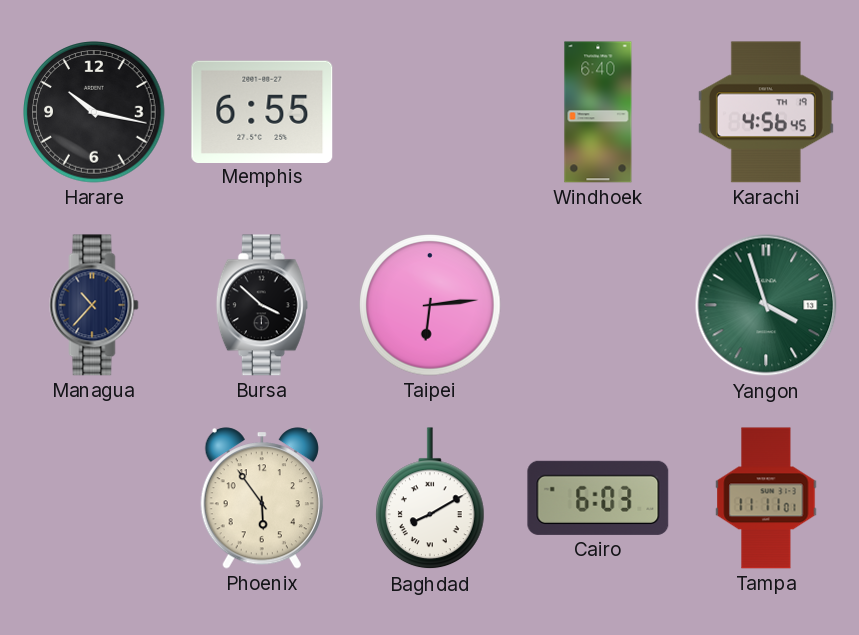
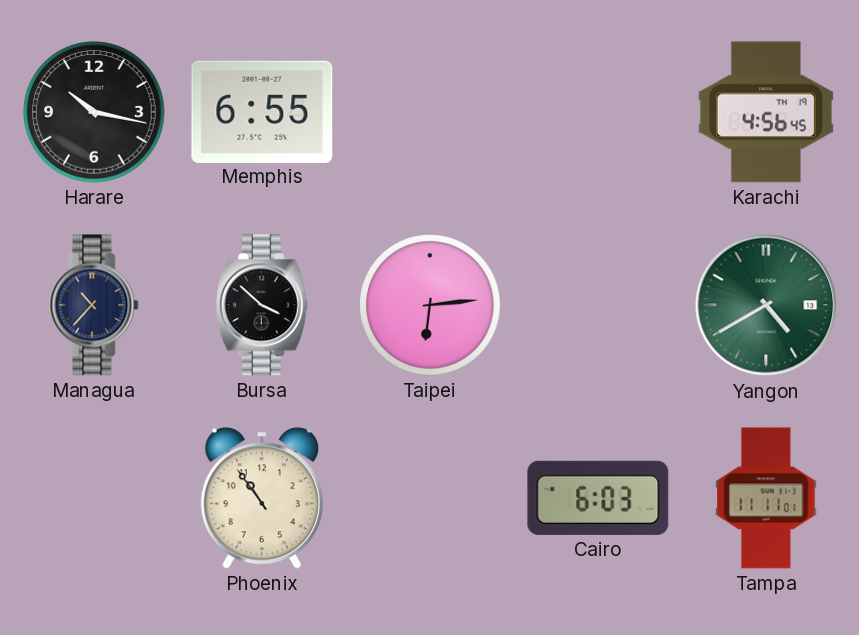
Windhoek: 6:40 -> none
Yangon: 3:57 -> 4:40
Phoenix: 5:54 -> 10:54
Baghdad: 8:10 -> none
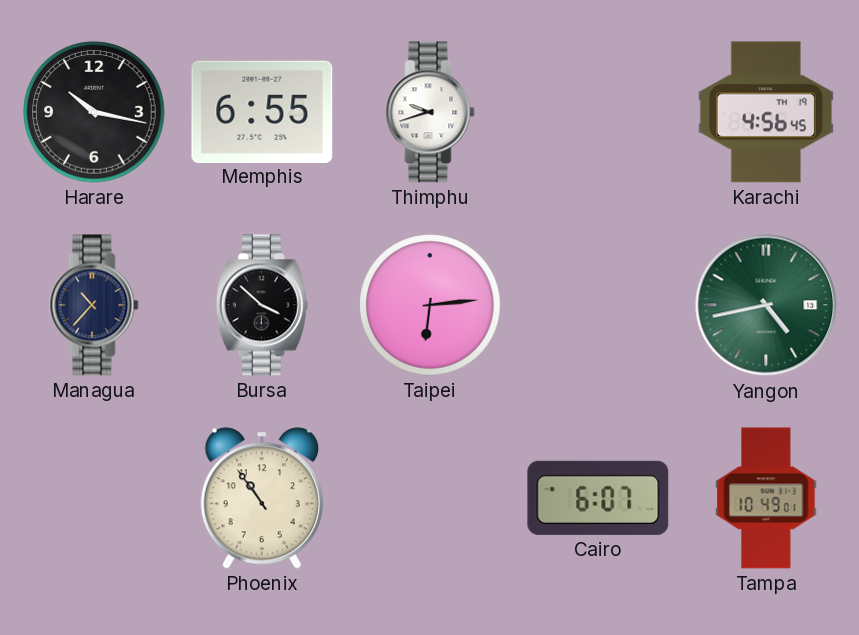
Thimphu: none -> 9:42
Yangon: 4:40 -> 4:43
Cairo: 6:03 -> 6:07
Tampa: 11:11 -> 10:49
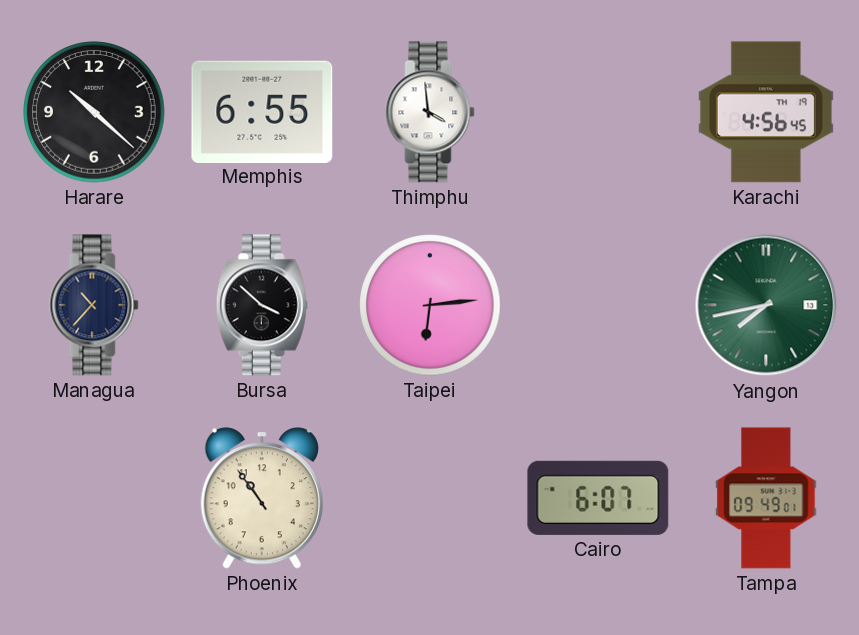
Harare: 10:17 -> 10:22
Thimphu: 9:42 -> 3:59
Yangon: 4:43 -> 7:43
Tampa: 10:49 -> 09:49
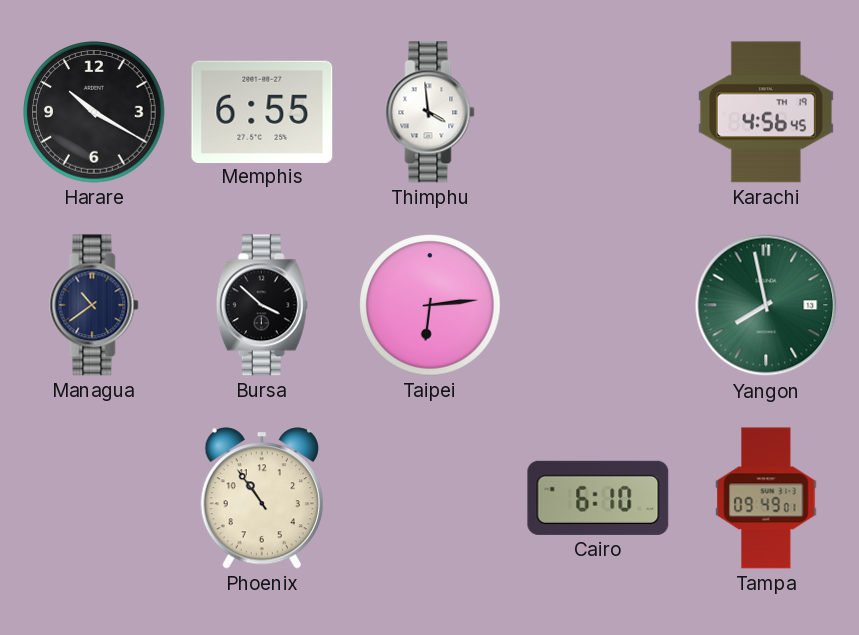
Harare: 10:22 -> 10:20
Managua: 10:37 -> 10:39
Yangon: 7:43 -> 7:58
Cairo: 6:07 -> 6:10
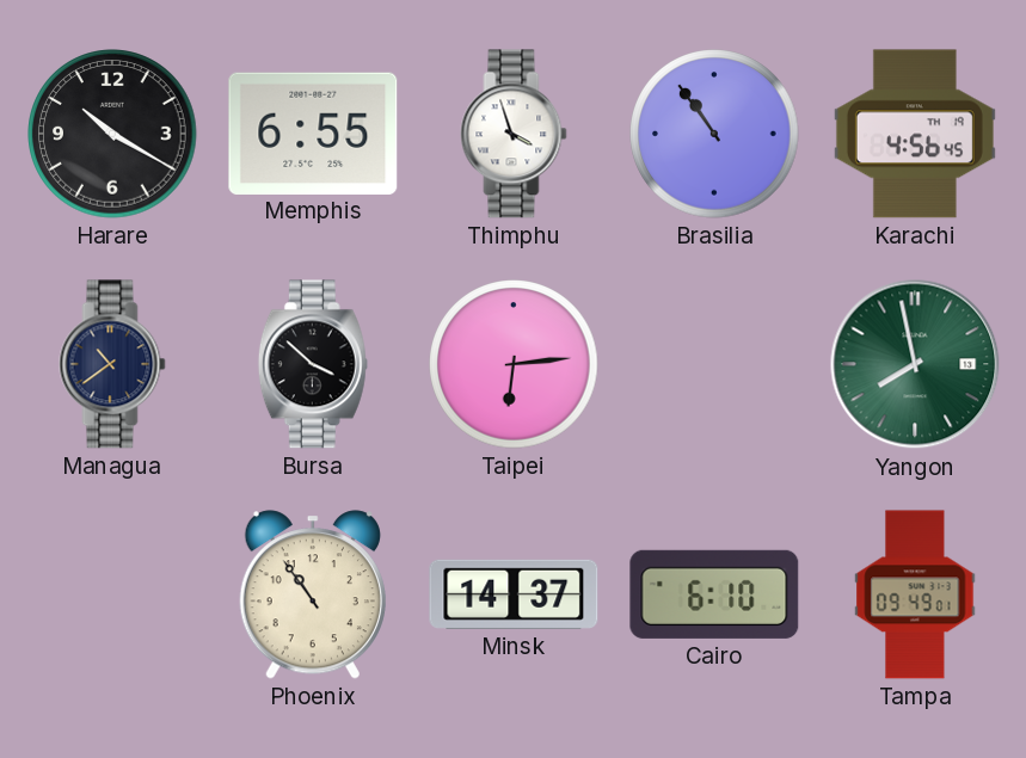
Thimphu: 3:59 -> 3:57
Brasilia: none -> 10:54
Minsk: none -> 14:37
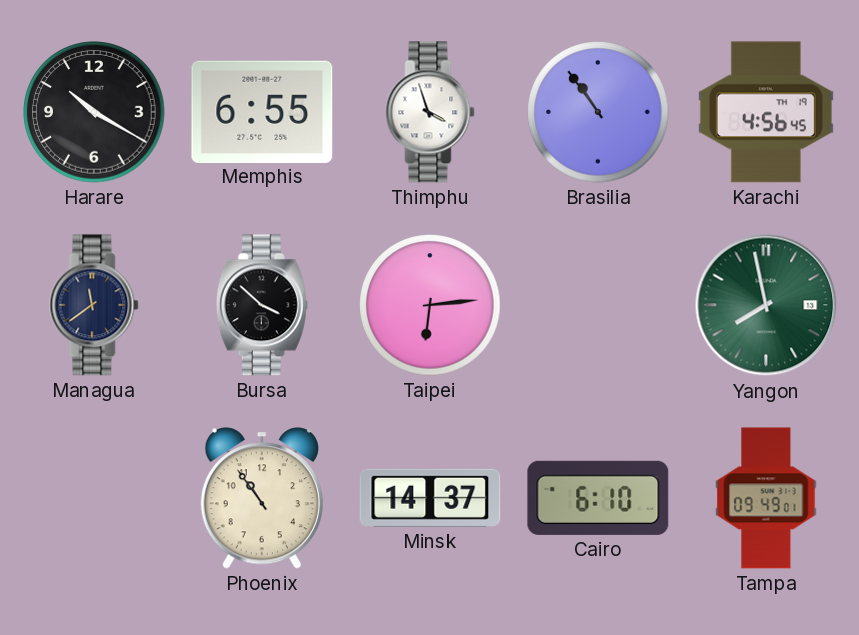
Managua: 10:39 -> 11:39
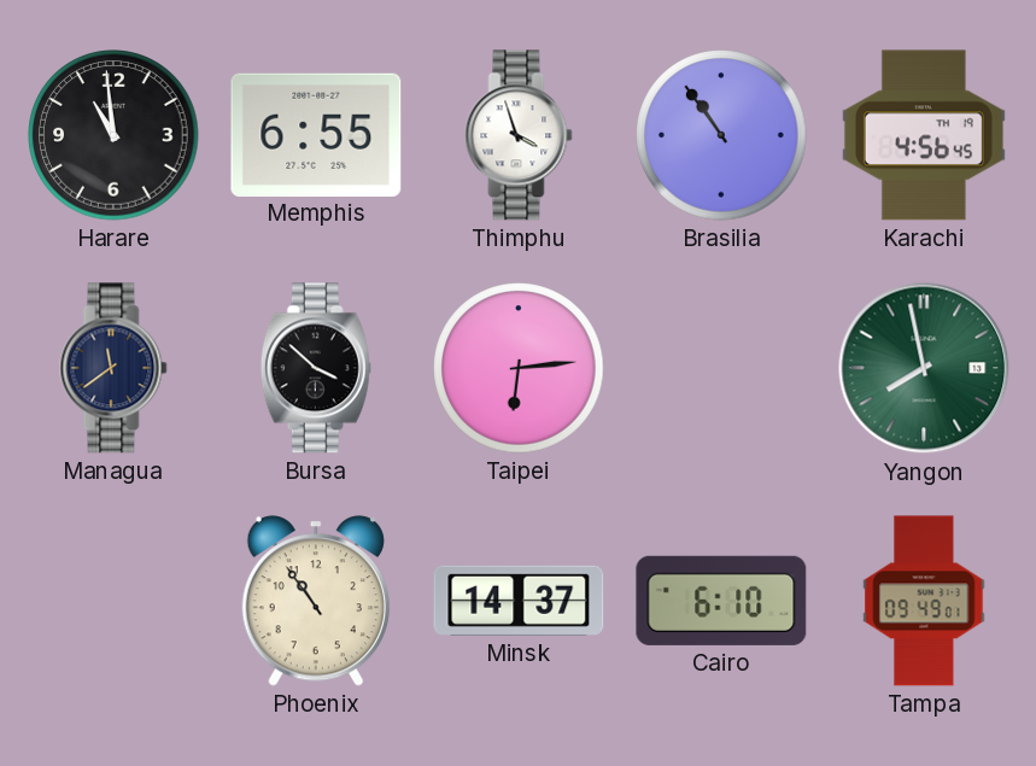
Harare: 10:20 -> 10:59
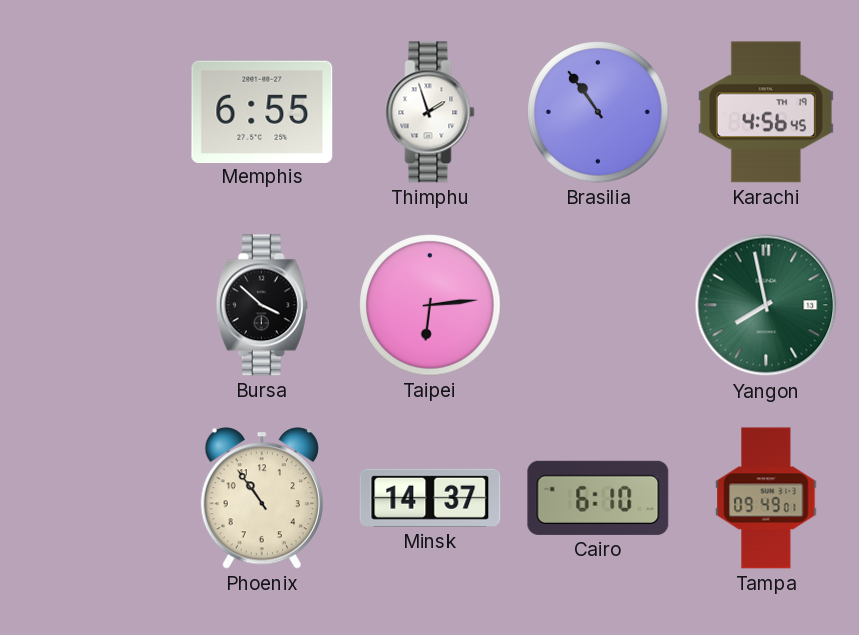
Harare: 10:59 -> none
Thimphu: 3:57 -> 1:57
Managua: 11:39 -> none
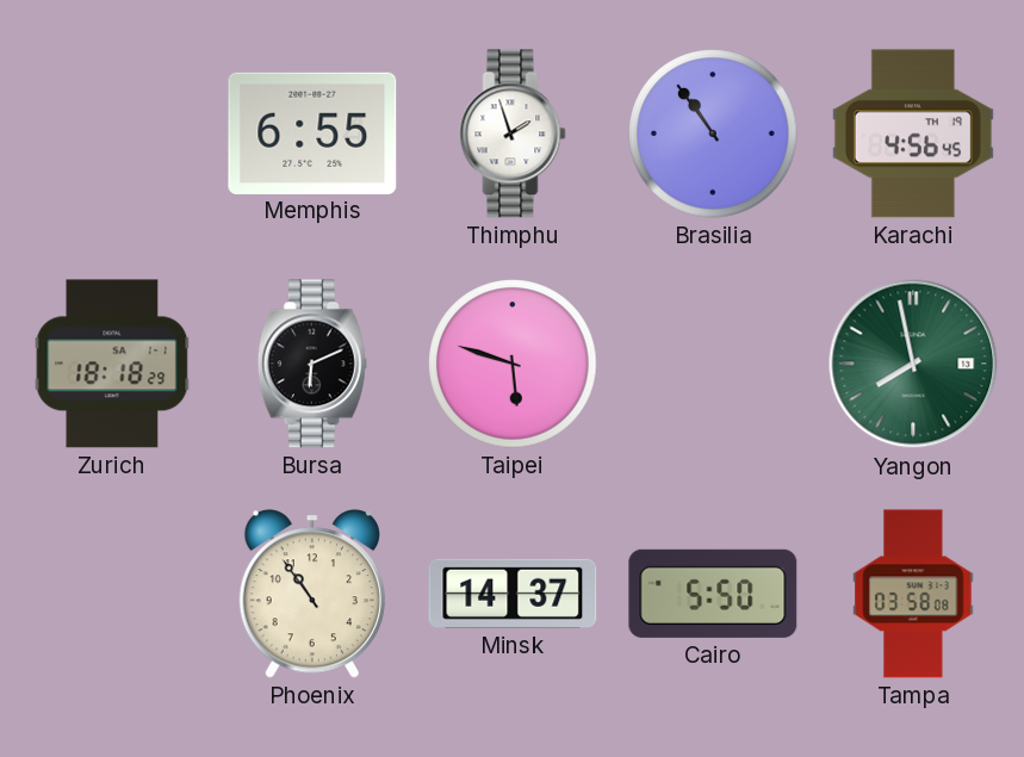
Zurich: none -> 18:18
Bursa: 3:52 -> 6:11
Taipei: 6:14 -> 5:48
Cairo: 6:10 -> 5:50
Tampa: 09:49 -> 03:58
